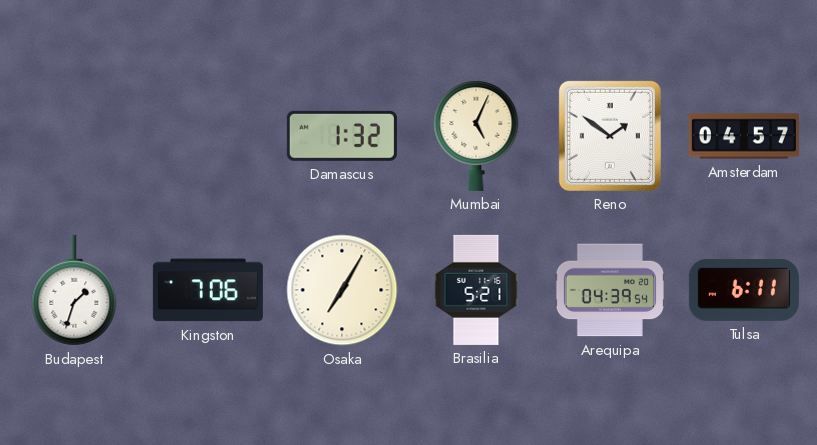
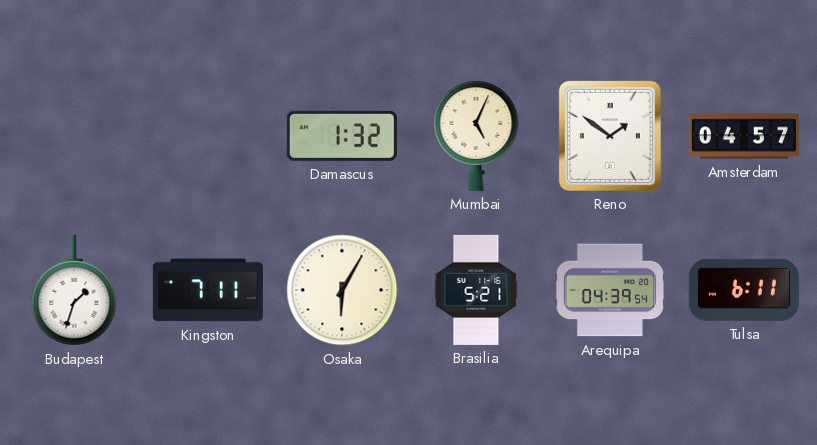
Kingston: 7:06 -> 7:11
Osaka: 7:05 -> 6:05
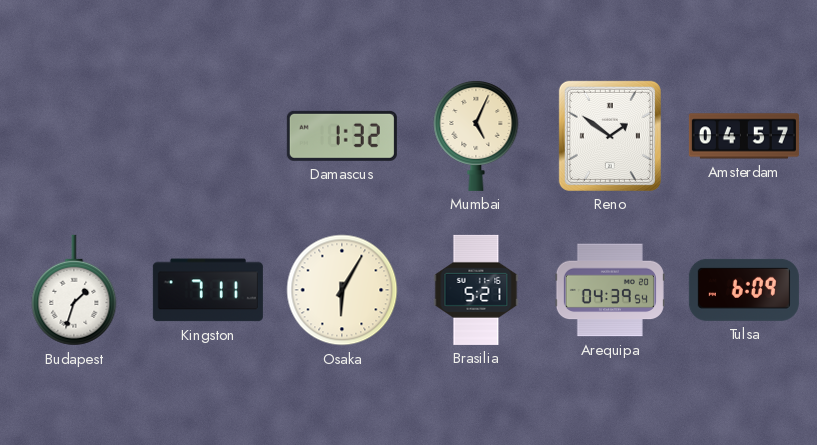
Tulsa: 6:11 -> 6:09
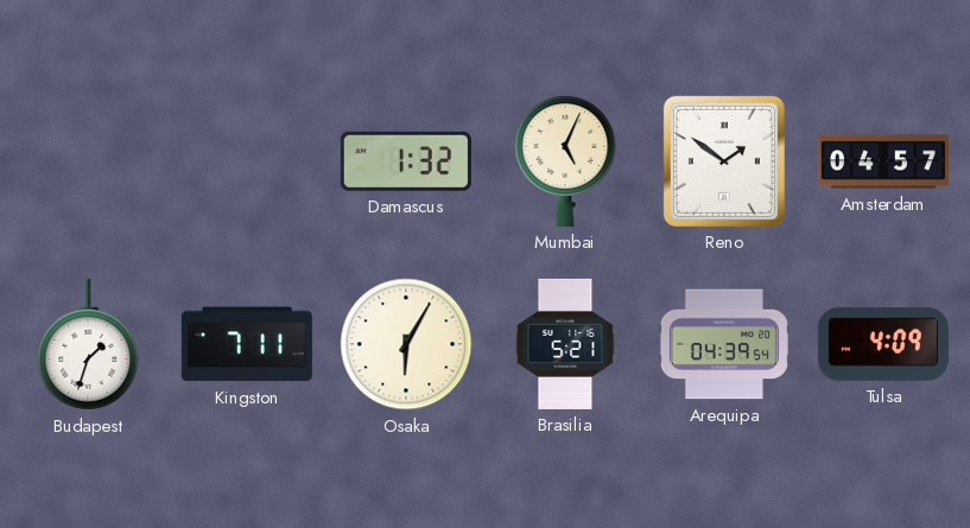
Tulsa: 6:09 -> 4:09
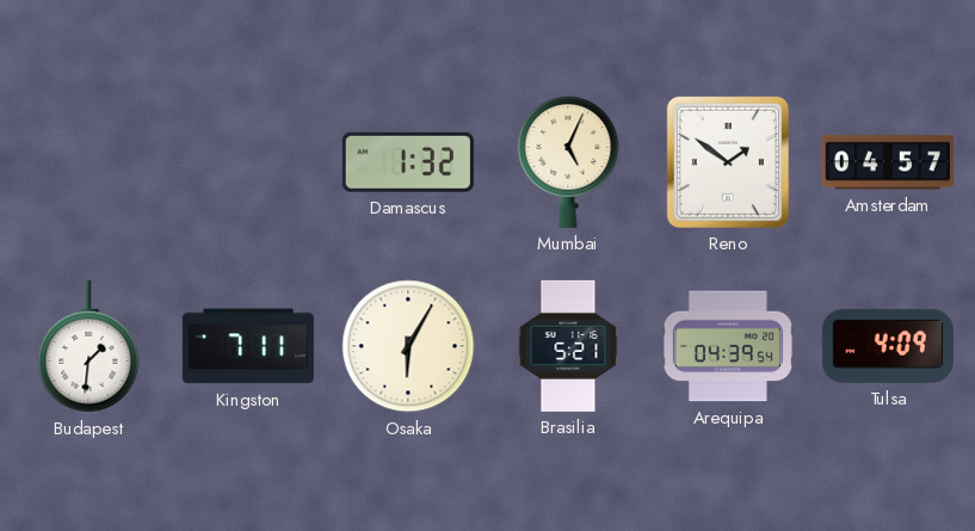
Budapest: 1:33 -> 1:31
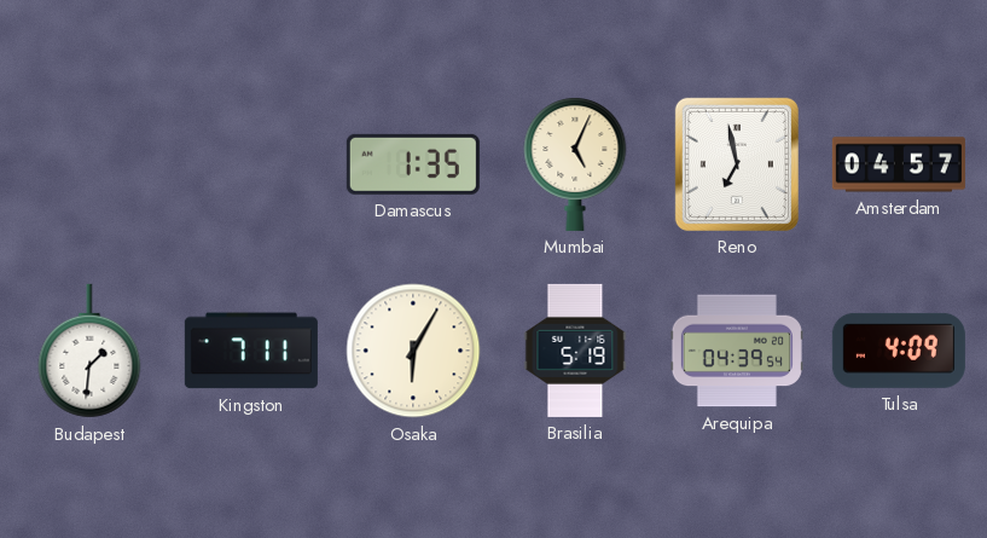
Damascus: 1:32 -> 1:35
Reno: 1:51 -> 6:58
Brasilia: 5:21 -> 5:19
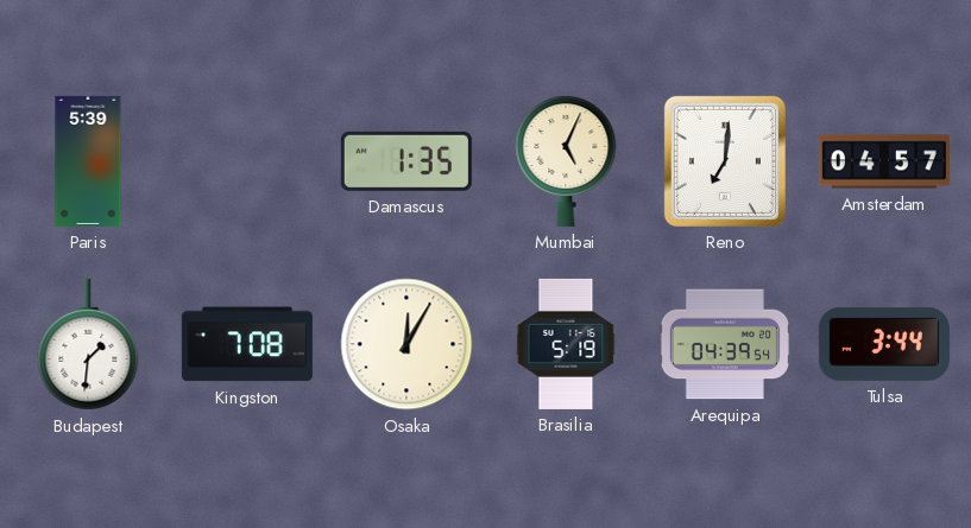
Paris: none -> 5:39
Reno: 6:58 -> 7:01
Kingston: 7:11 -> 7:08
Osaka: 6:05 -> 12:05
Tulsa: 4:09 -> 3:44
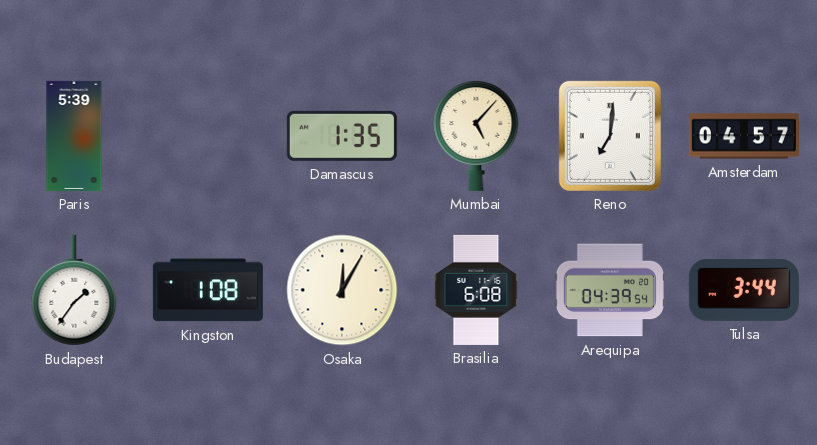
Mumbai: 5:04 -> 5:07
Budapest: 1:31 -> 1:36
Kingston: 7:08 -> 1:08
Brasilia: 5:19 -> 6:08
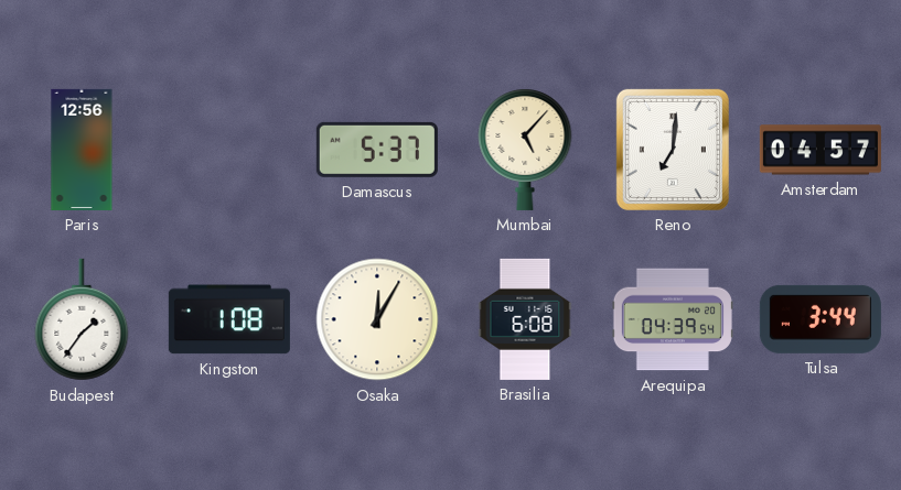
Paris: 5:39 -> 12:56
Damascus: 1:35 -> 5:37
